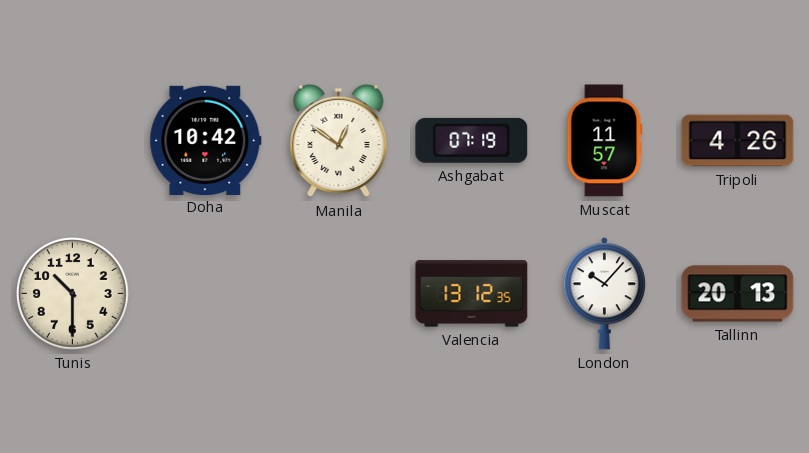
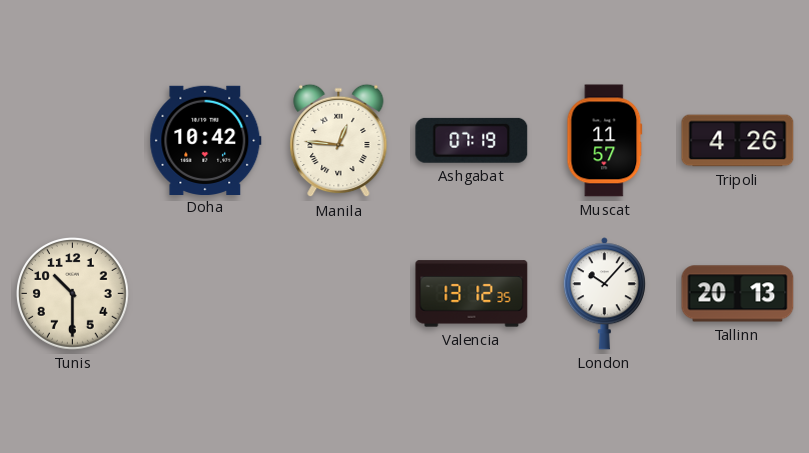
Manila: 12:51 -> 12:46
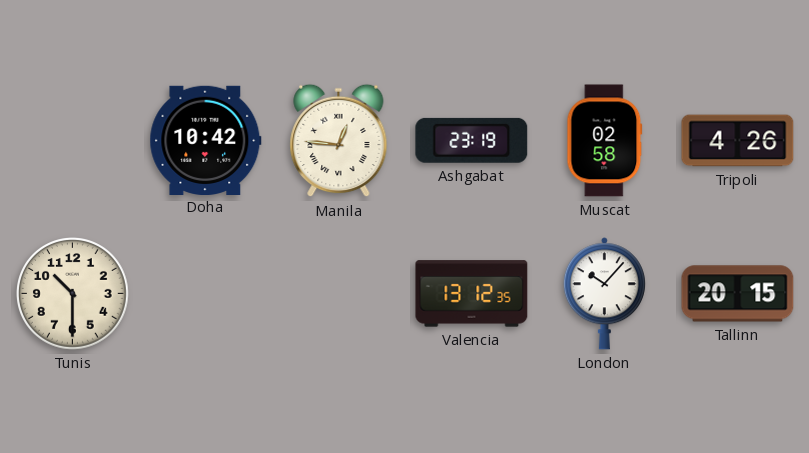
Ashgabat: 07:19 -> 23:19
Muscat: 11:57 -> 02:58
Tallinn: 20:13 -> 20:15
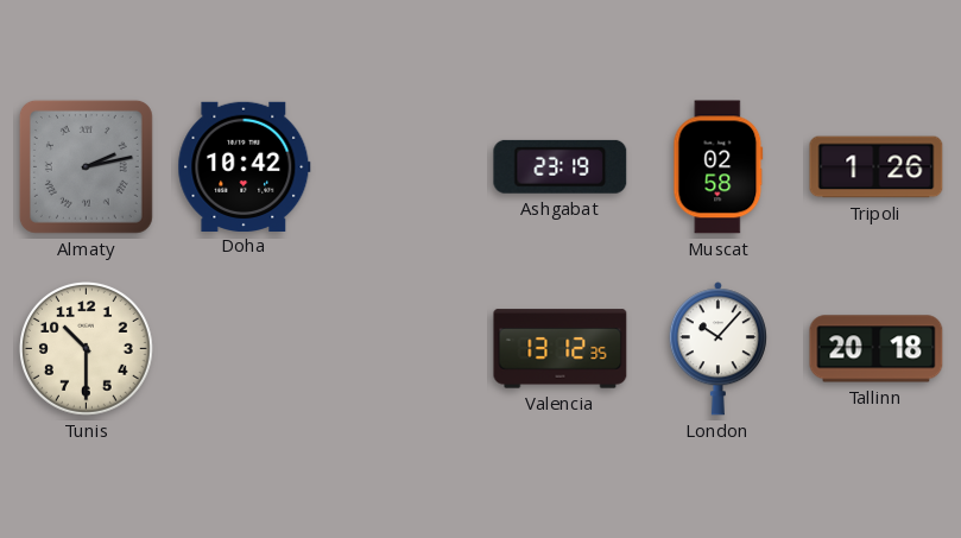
Almaty: none -> 2:13
Manila: 12:46 -> none
Tripoli: 4:26 -> 1:26
Tallinn: 20:15 -> 20:18
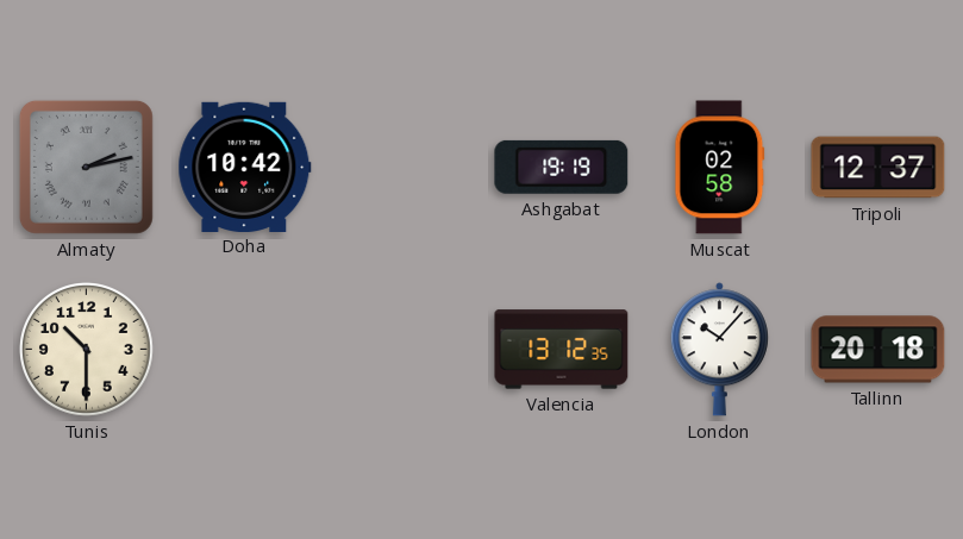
Ashgabat: 23:19 -> 19:19
Tripoli: 1:26 -> 12:37
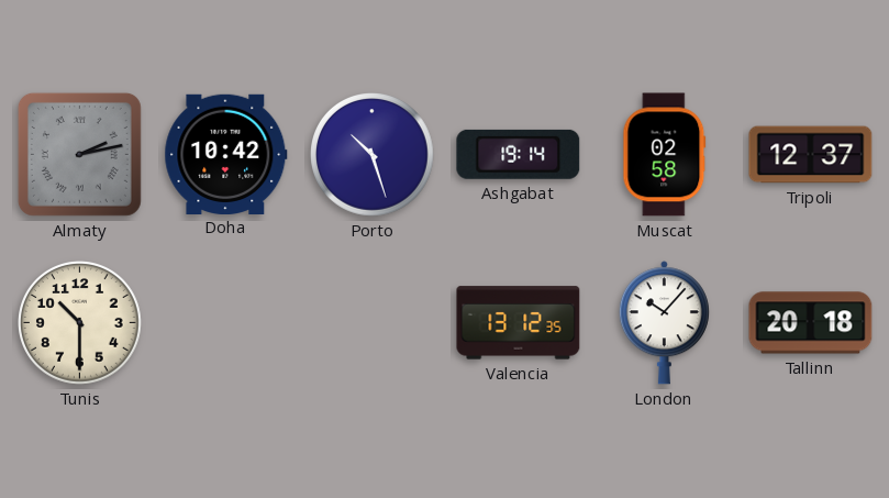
Porto: none -> 10:27
Ashgabat: 19:19 -> 19:14
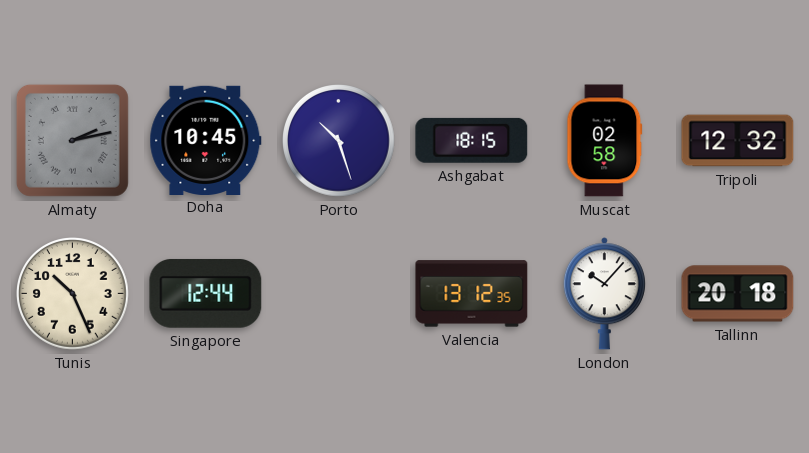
Doha: 10:42 -> 10:45
Ashgabat: 19:14 -> 18:15
Tripoli: 12:37 -> 12:32
Tunis: 10:30 -> 10:26
Singapore: none -> 12:44
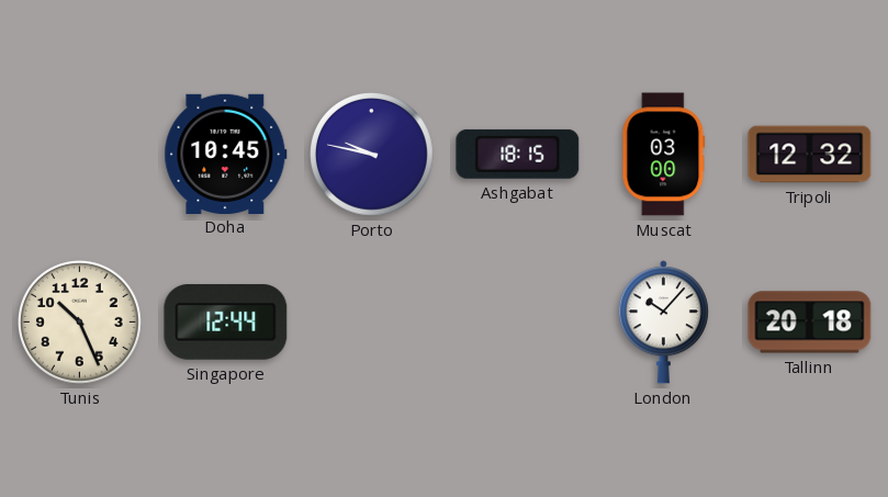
Almaty: 2:13 -> none
Porto: 10:27 -> 9:47
Muscat: 02:58 -> 03:00
Valencia: 13:12 -> none
